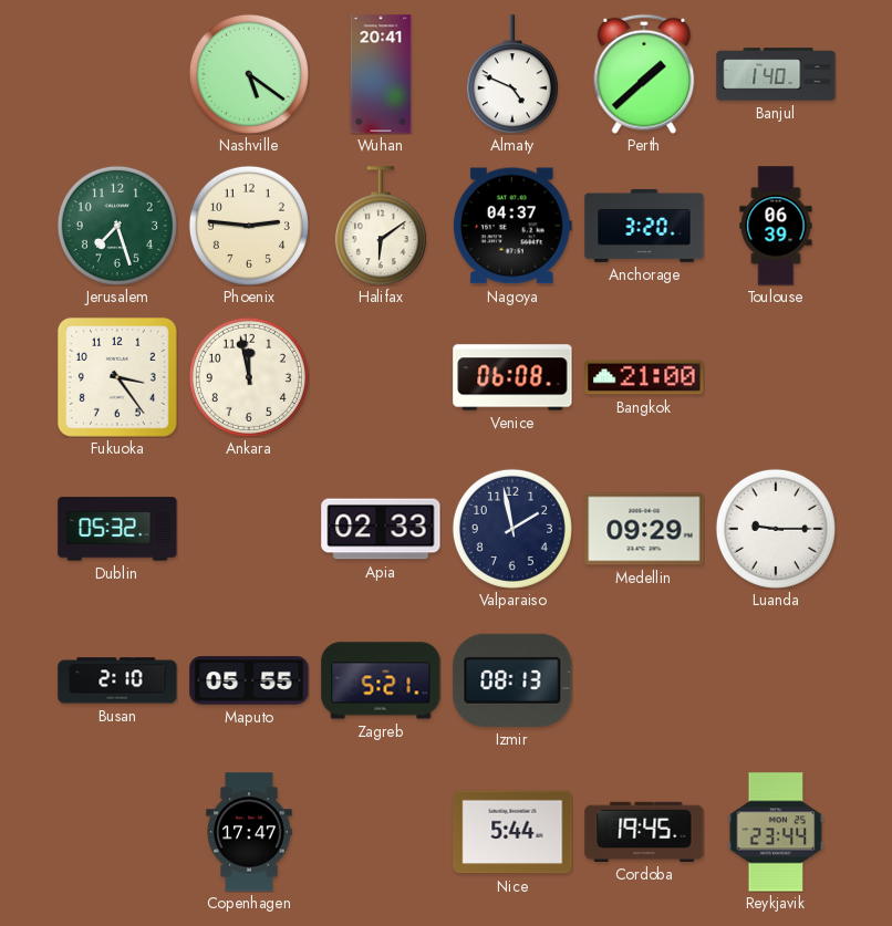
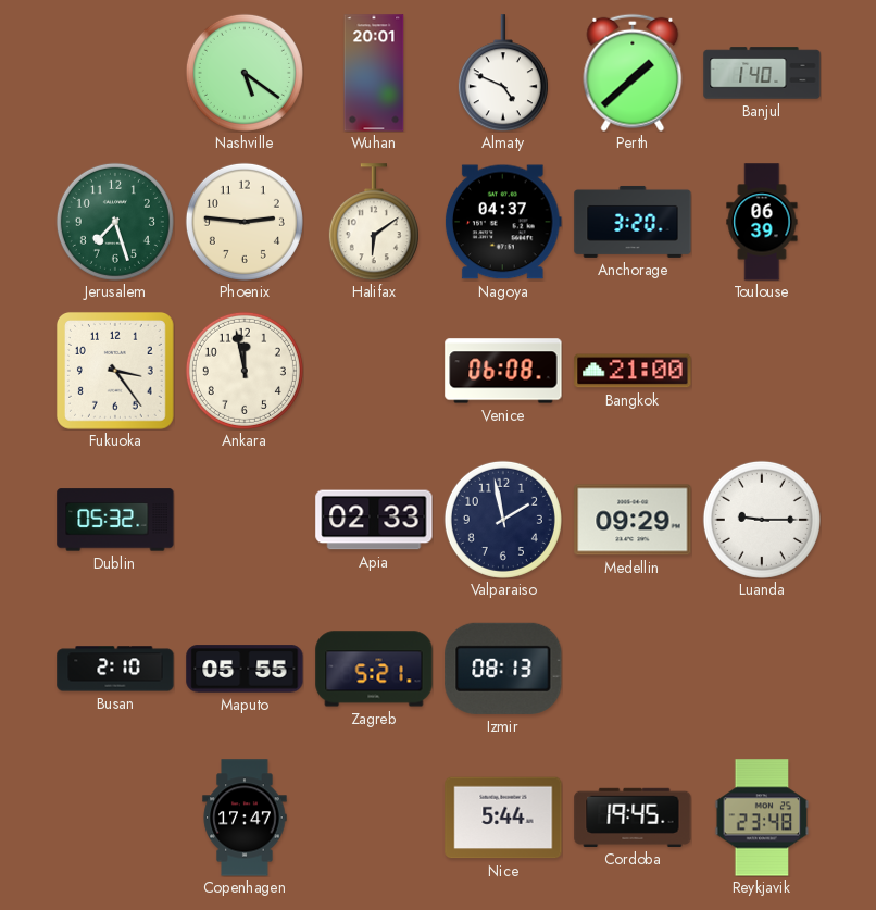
Wuhan: 20:41 -> 20:01
Reykjavik: 23:44 -> 23:48
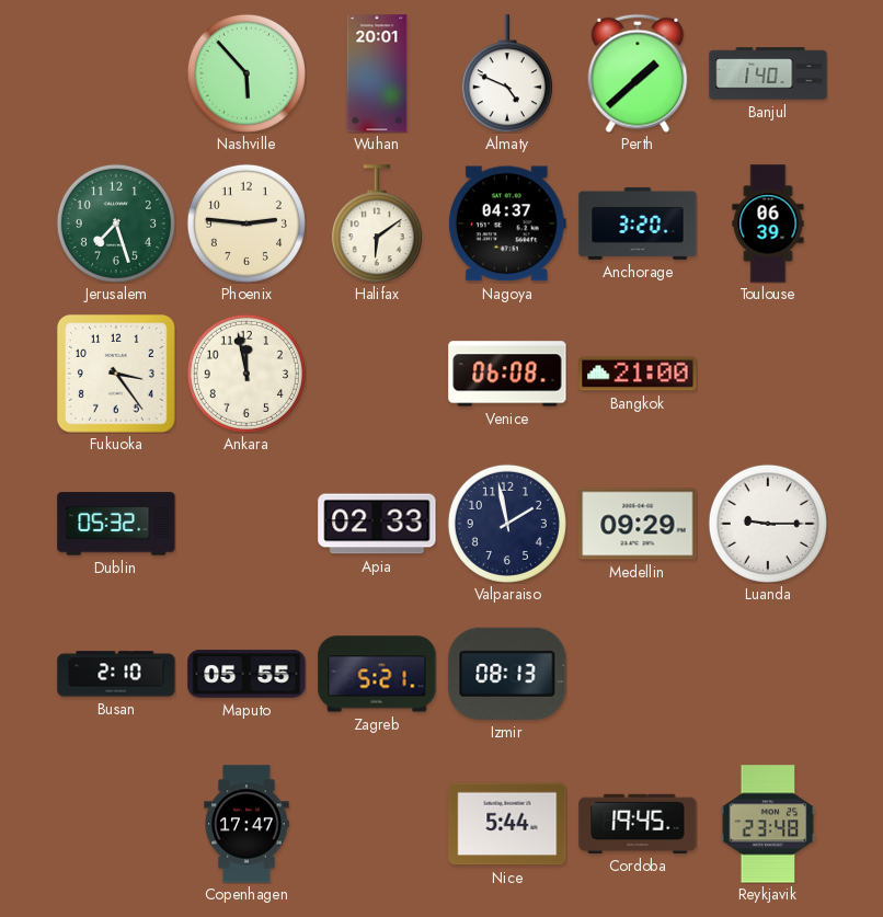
Nashville: 5:21 -> 5:53
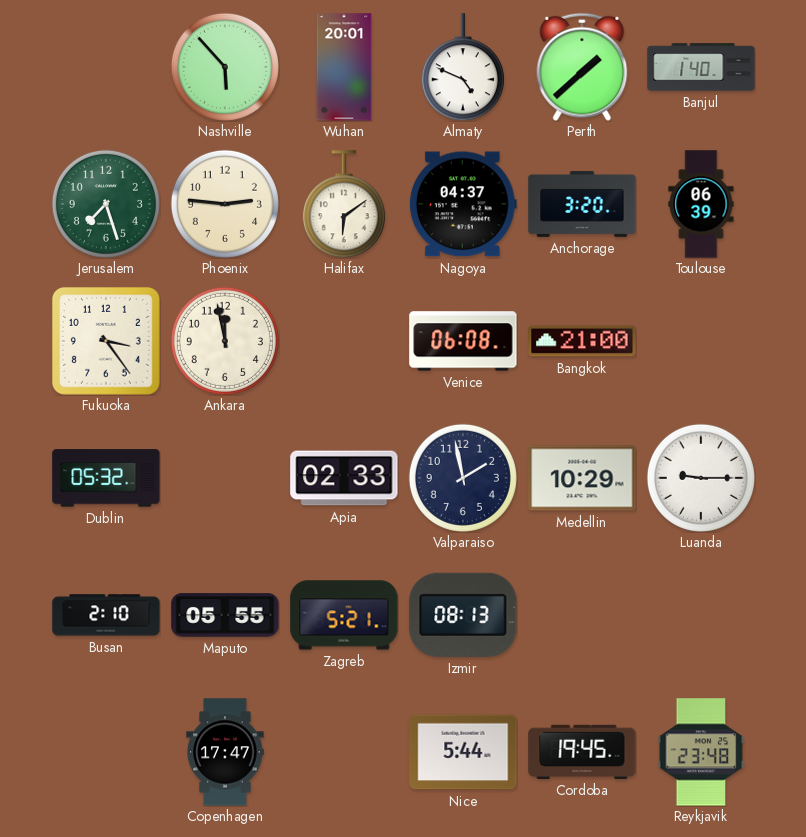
Medellin: 09:29 -> 10:29
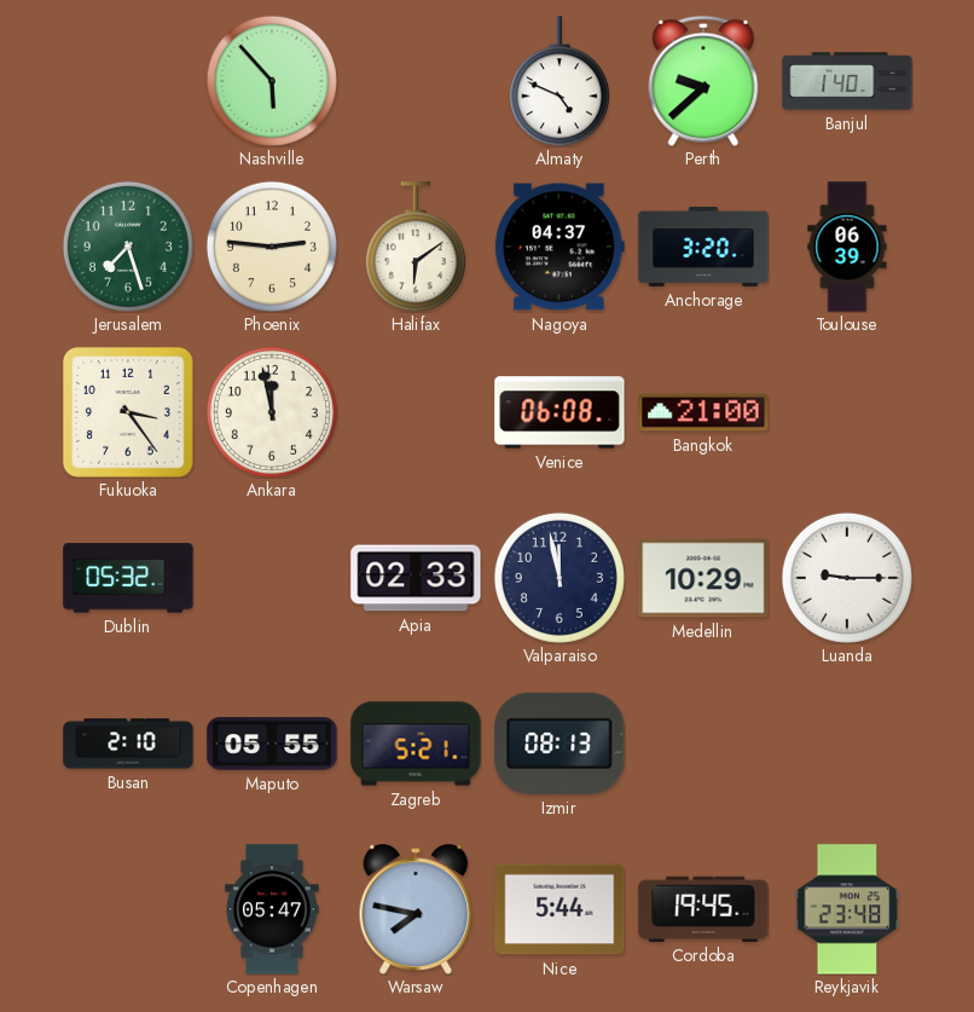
Wuhan: 20:01 -> none
Perth: 1:38 -> 9:38
Valparaiso: 1:58 -> 11:58
Copenhagen: 17:47 -> 05:47
Warsaw: none -> 7:47
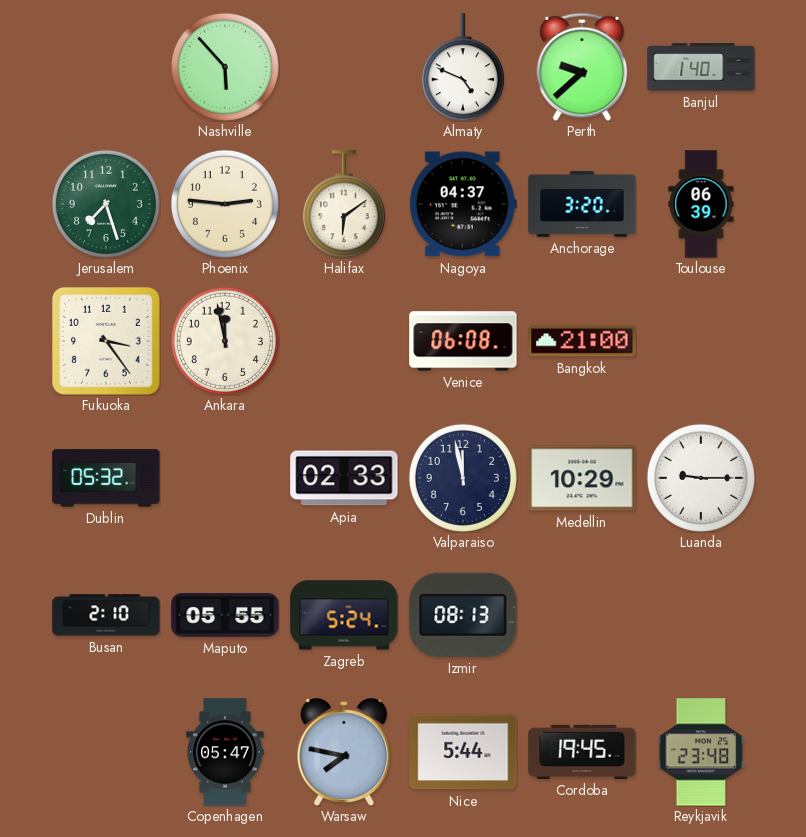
Zagreb: 5:21 -> 5:24
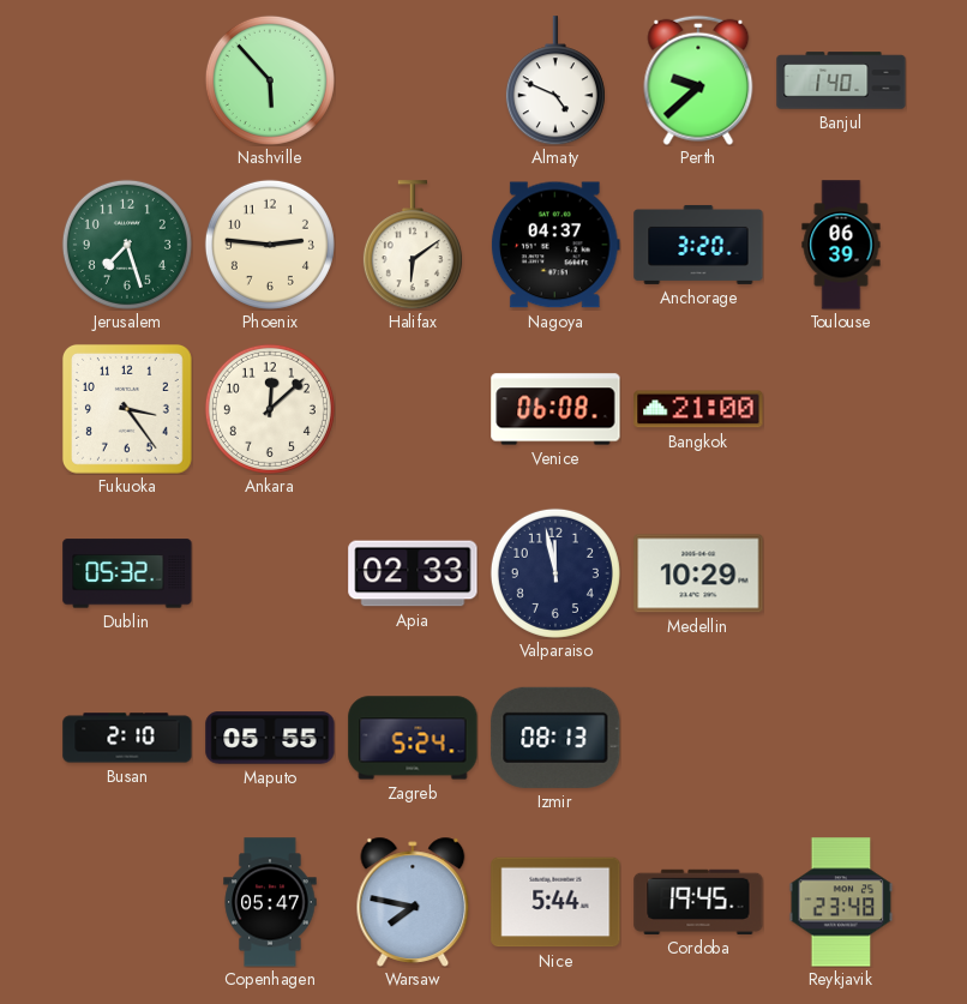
Ankara: 11:58 -> 12:08
Luanda: 9:15 -> none
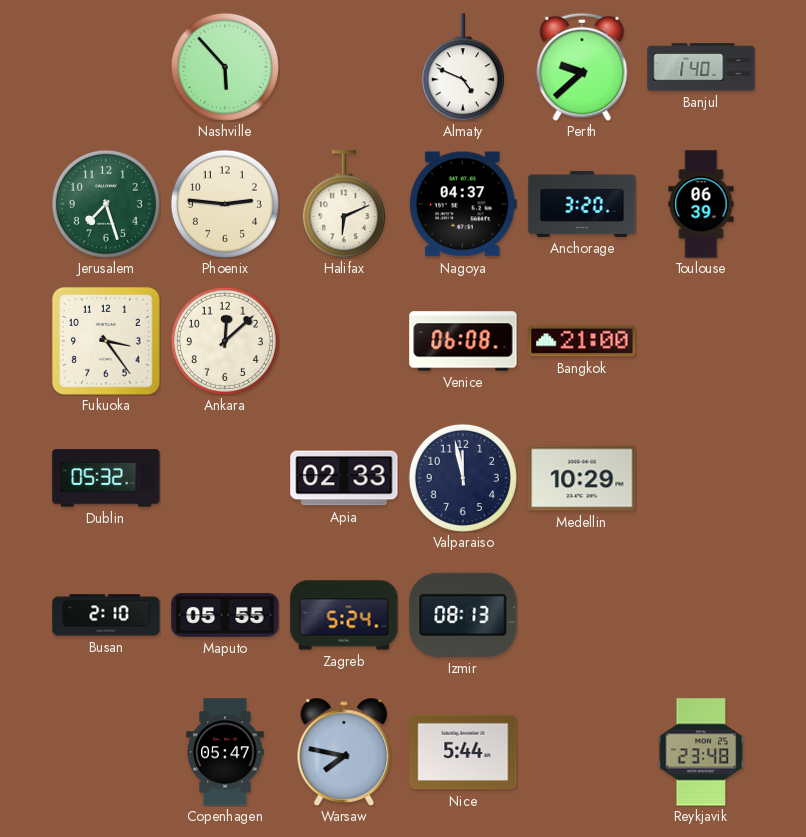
Halifax: 6:09 -> 6:11
Cordoba: 19:45 -> none
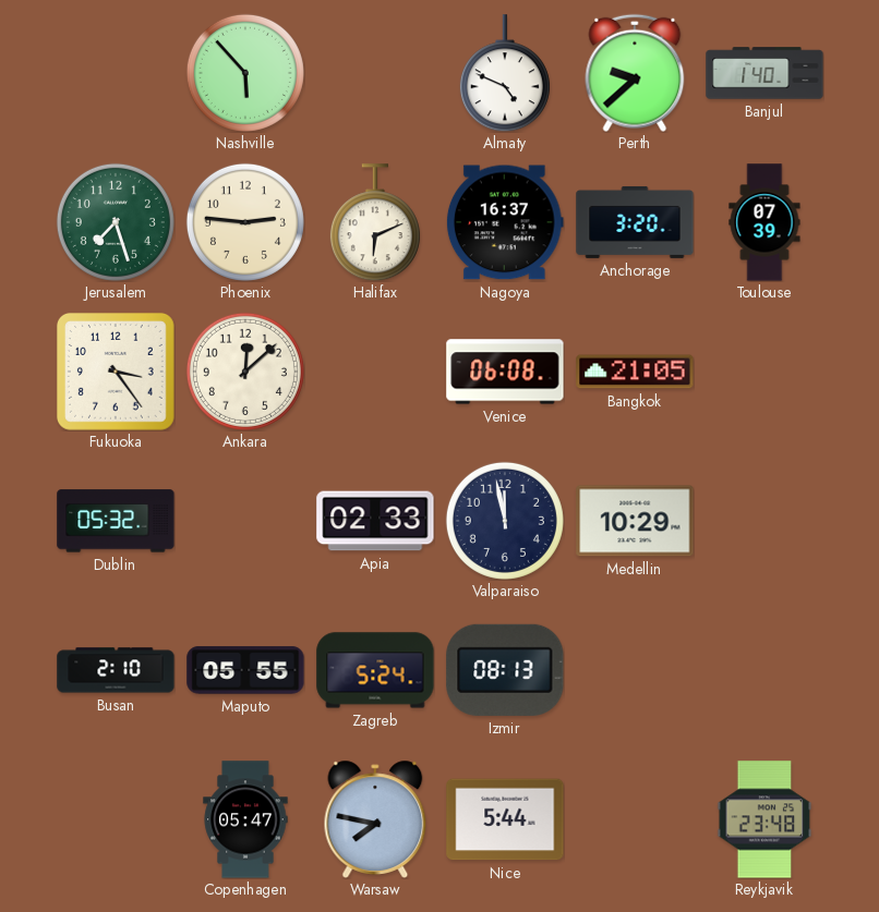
Nagoya: 04:37 -> 16:37
Toulouse: 06:39 -> 07:39
Bangkok: 21:00 -> 21:05
